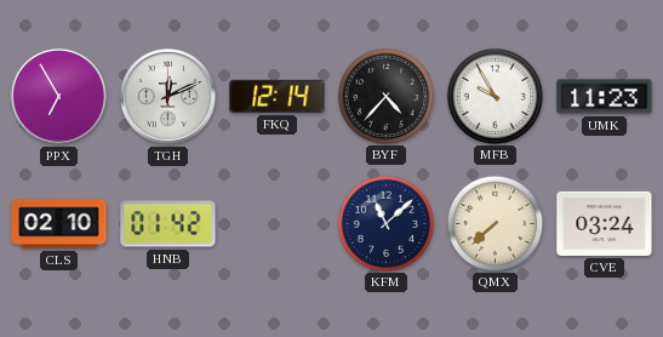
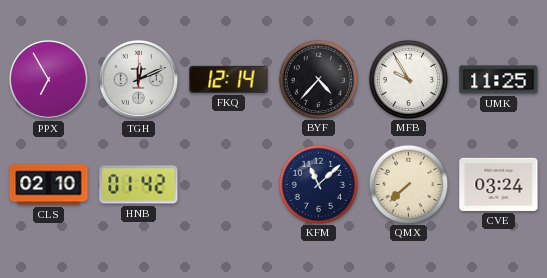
UMK: 11:23 -> 11:25
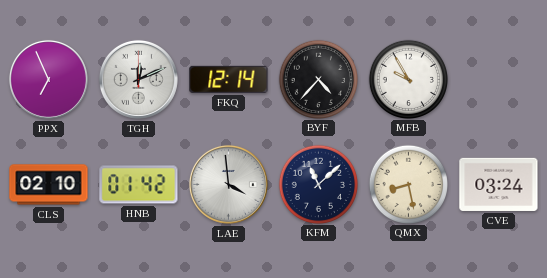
PPX: 6:55 -> 6:56
UMK: 11:25 -> none
LAE: none -> 3:59
QMX: 7:38 -> 8:28
